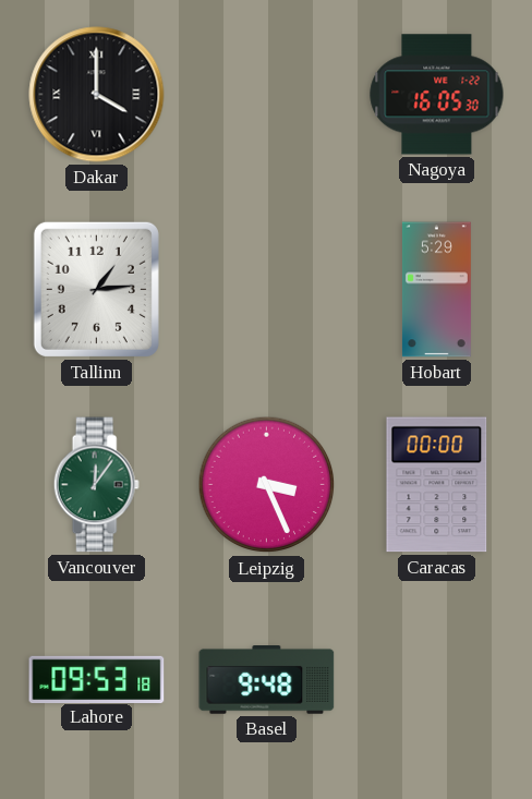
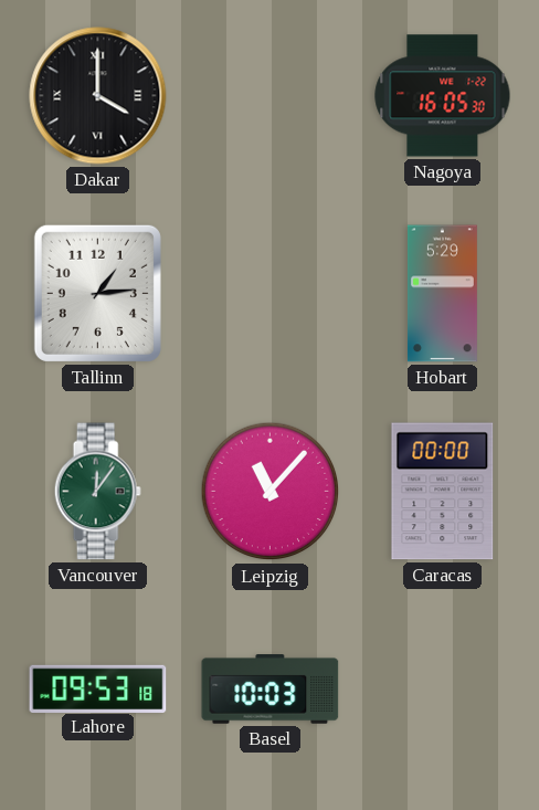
Leipzig: 3:26 -> 11:07
Basel: 9:48 -> 10:03
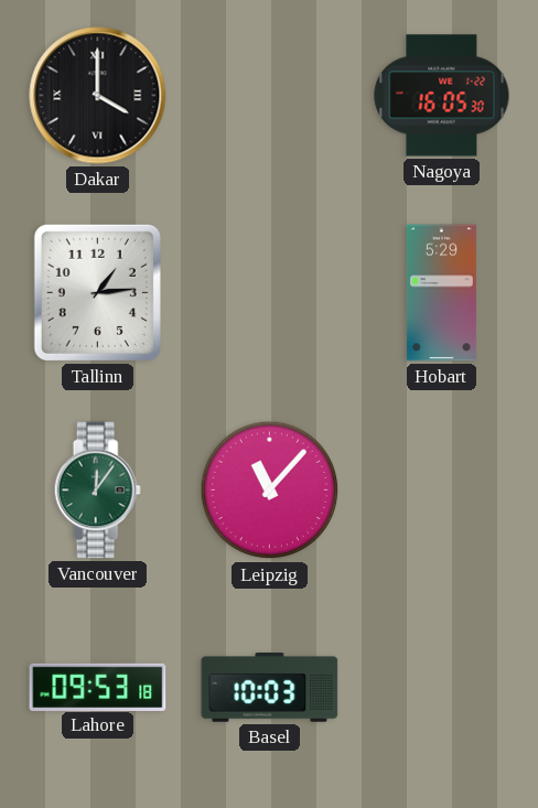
Caracas: 00:00 -> none
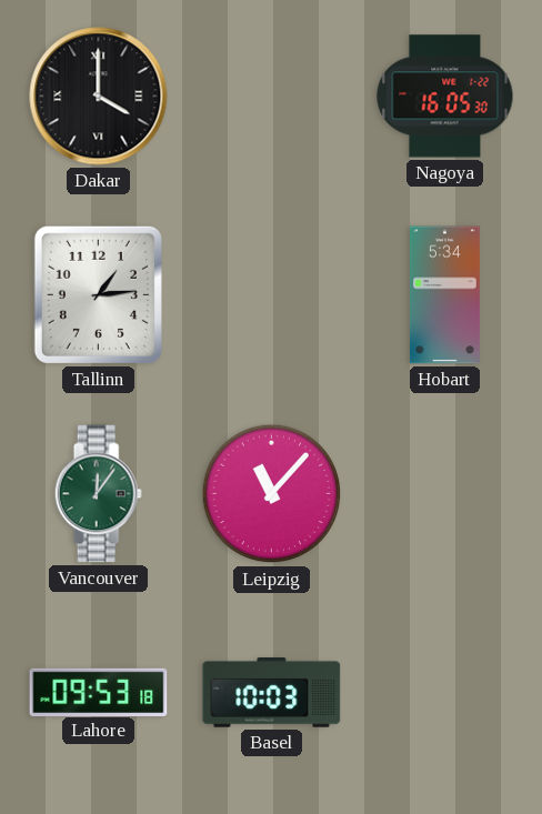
Hobart: 5:29 -> 5:34
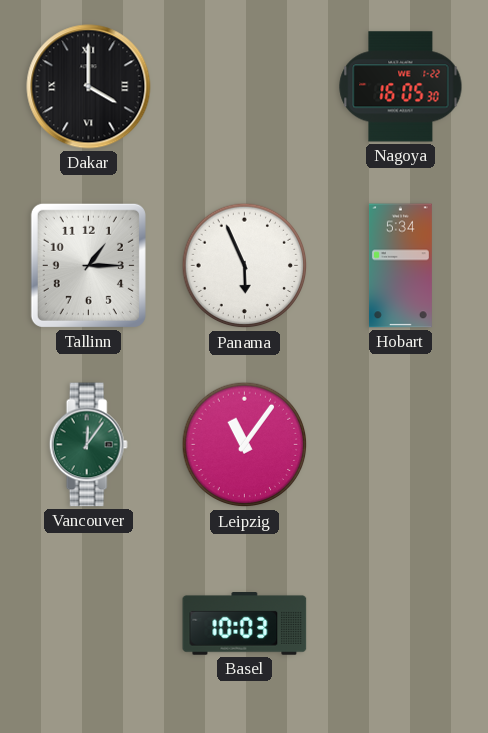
Tallinn: 1:14 -> 1:15
Panama: none -> 5:56
Leipzig: 11:07 -> 11:06
Lahore: 09:53 -> none
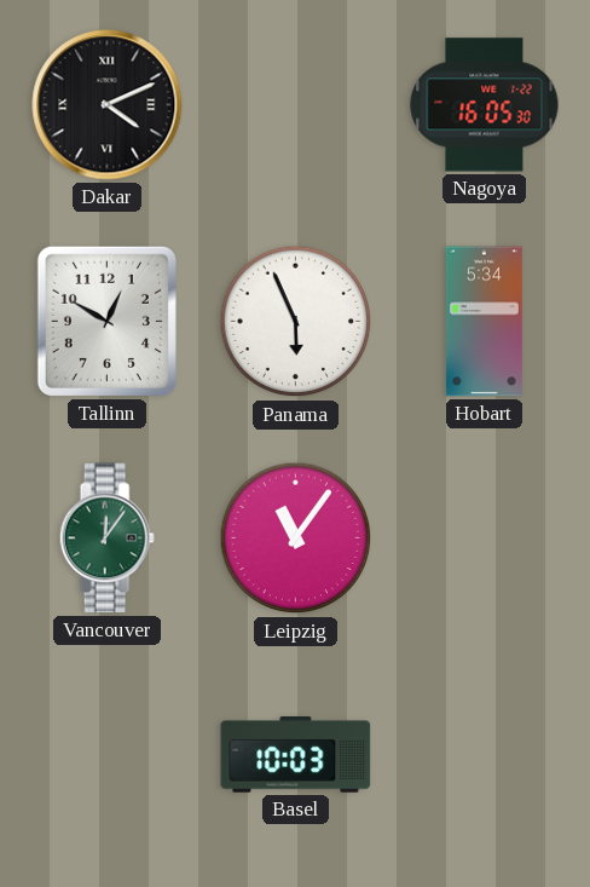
Dakar: 4:00 -> 4:11
Tallinn: 1:15 -> 12:50
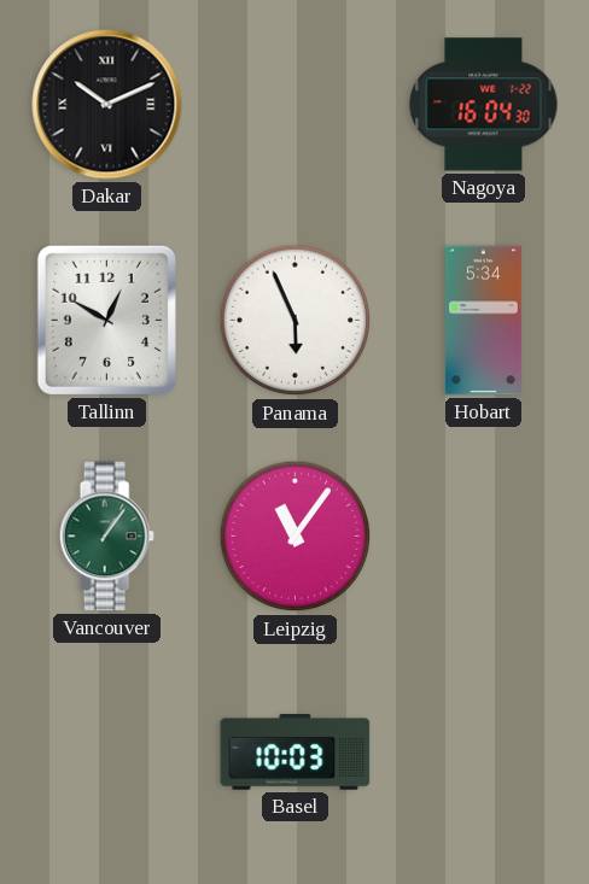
Dakar: 4:11 -> 10:11
Nagoya: 16:05 -> 16:04
Vancouver: 12:06 -> 1:06
